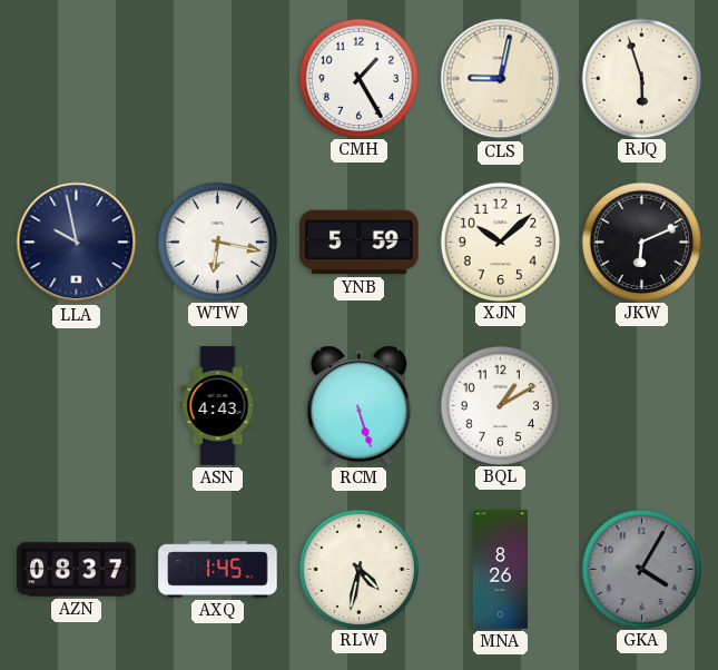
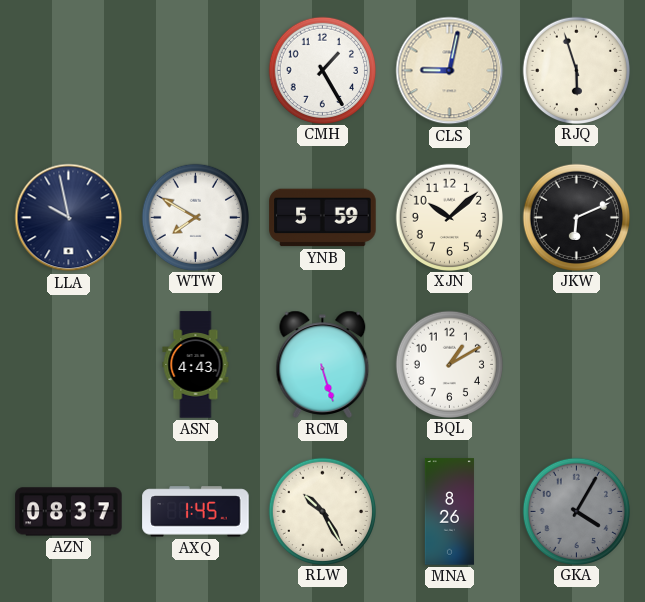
WTW: 6:17 -> 7:50
RLW: 4:32 -> 10:25
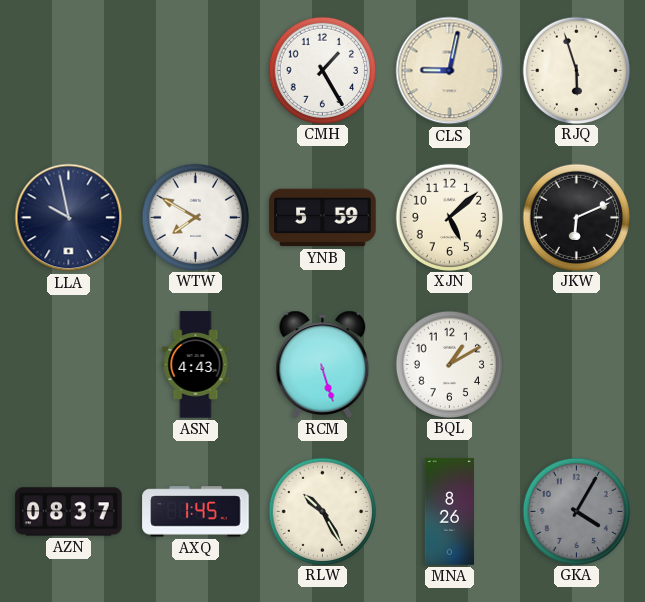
XJN: 10:08 -> 5:08
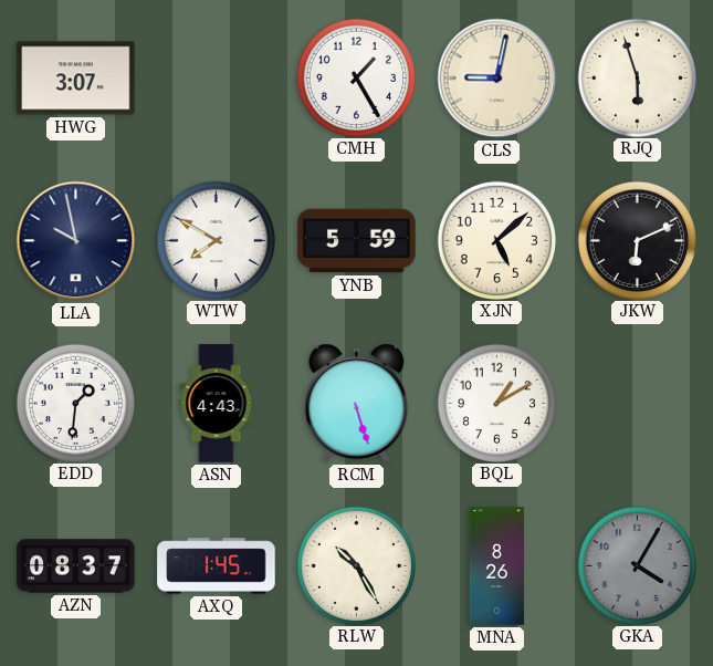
HWG: none -> 3:07
EDD: none -> 1:31
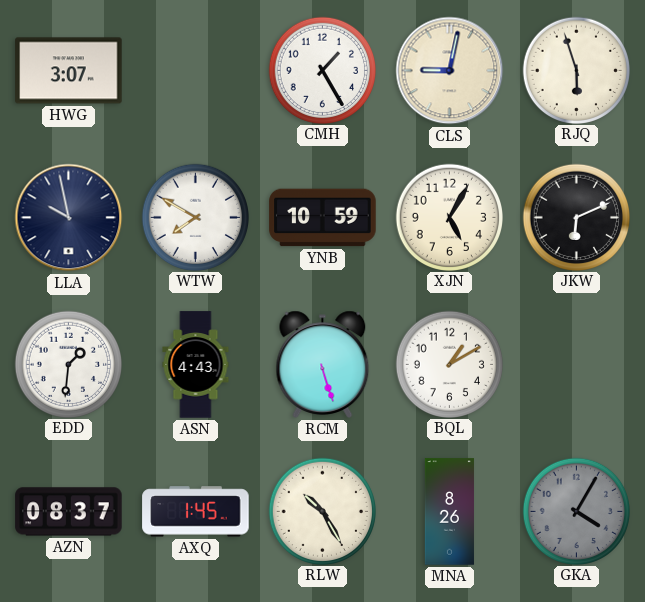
YNB: 5:59 -> 10:59
XJN: 5:08 -> 5:05
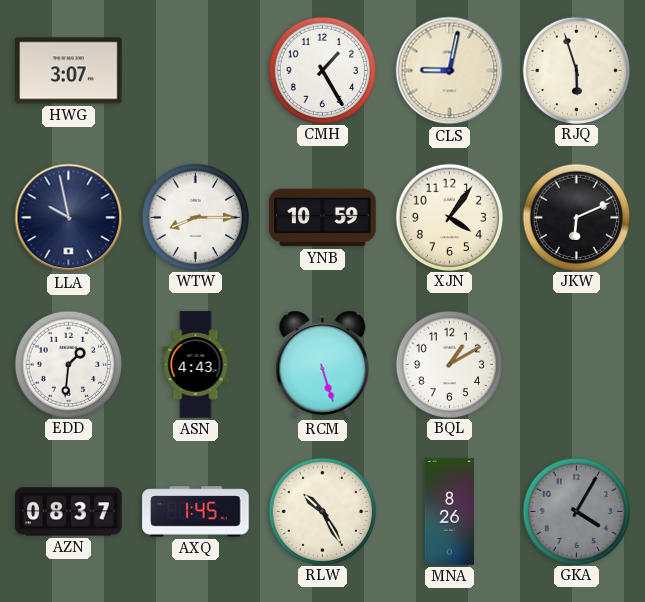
WTW: 7:50 -> 8:15
XJN: 5:05 -> 4:06
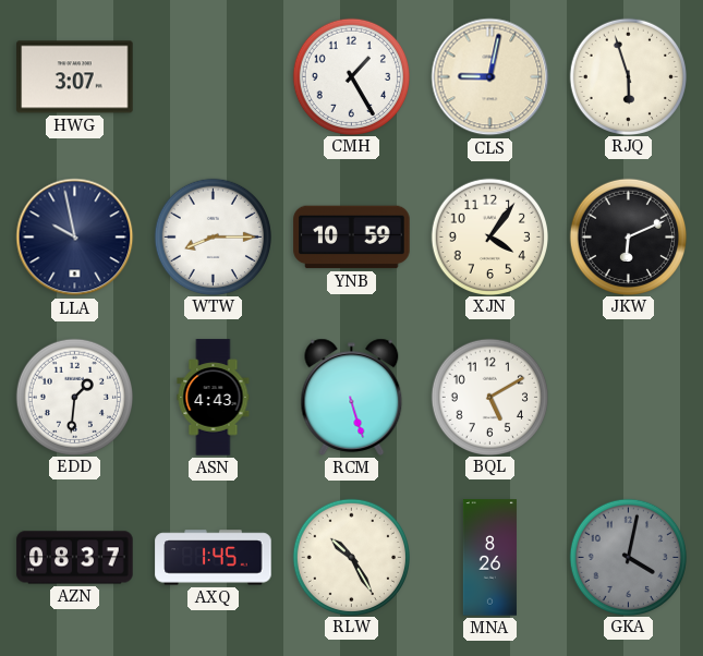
BQL: 1:10 -> 5:10
GKA: 4:05 -> 4:02
